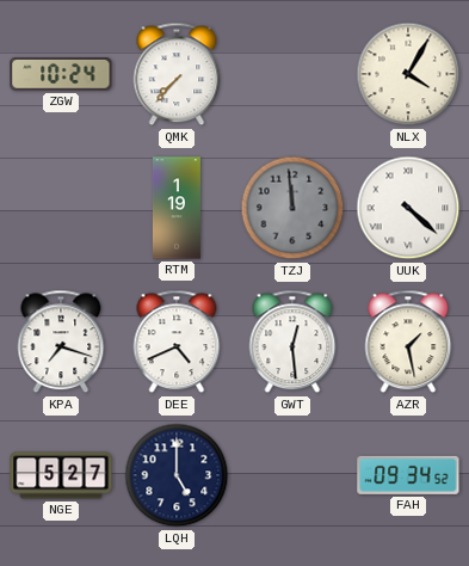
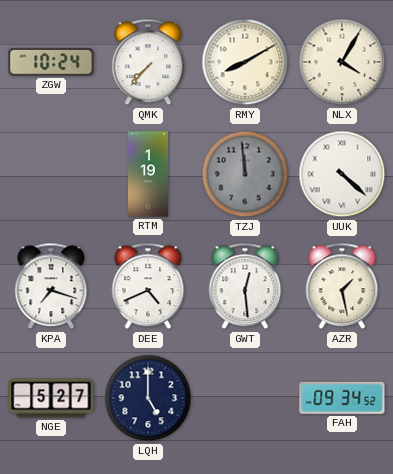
RMY: none -> 8:10
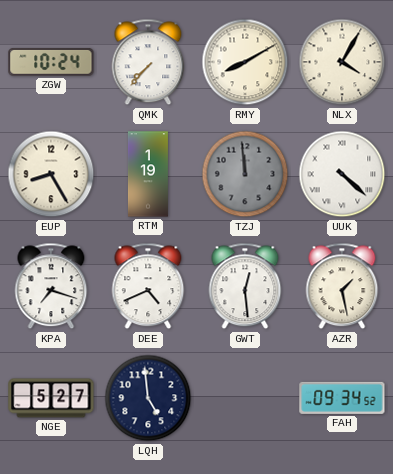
EUP: none -> 8:25
LQH: 5:00 -> 4:59
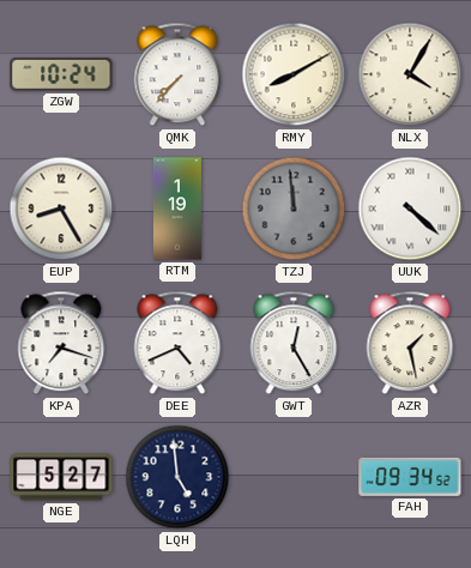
GWT: 12:29 -> 12:25
